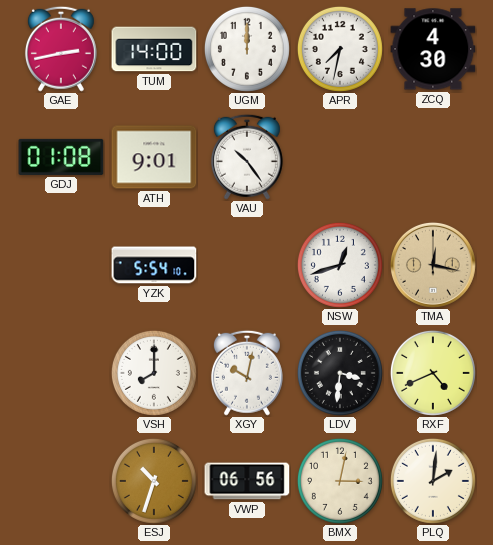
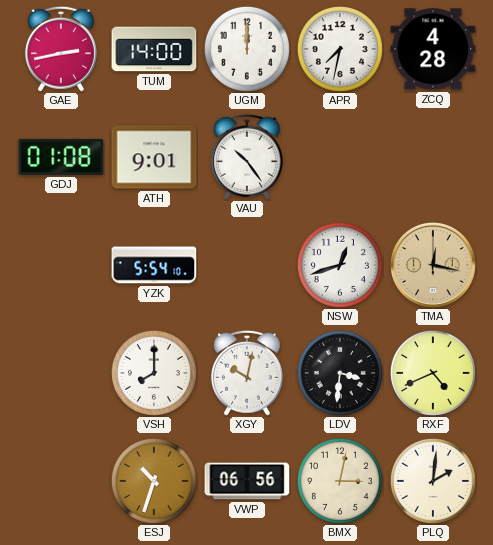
ZCQ: 4:30 -> 4:28
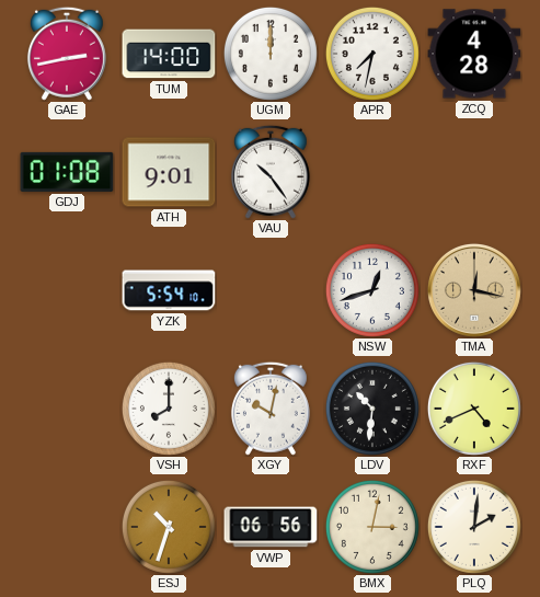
LDV: 3:31 -> 10:31
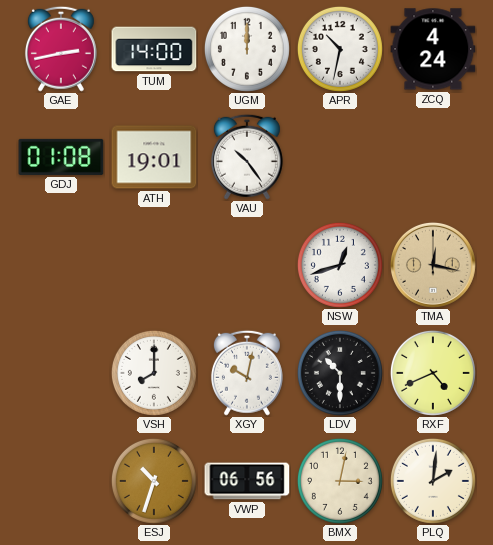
APR: 7:32 -> 10:32
ZCQ: 4:28 -> 4:24
ATH: 9:01 -> 19:01
YZK: 5:54 -> none
LDV: 10:31 -> 10:30
